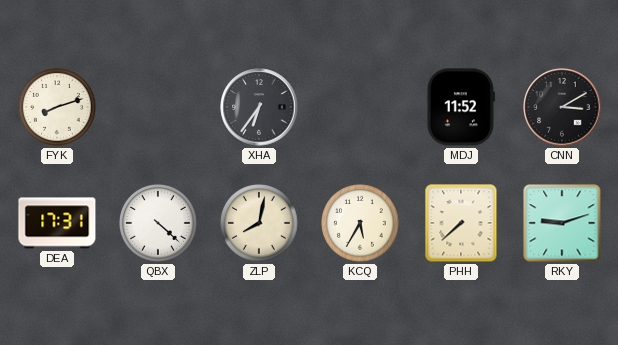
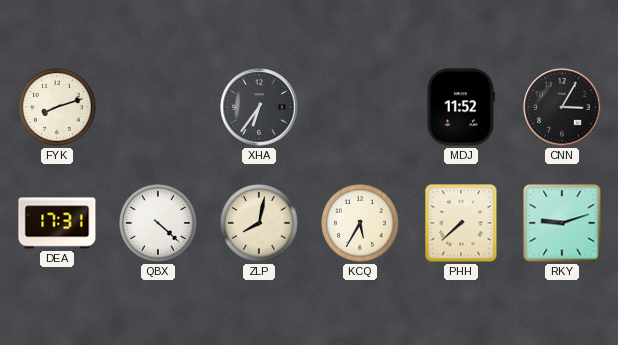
CNN: 3:10 -> 3:05
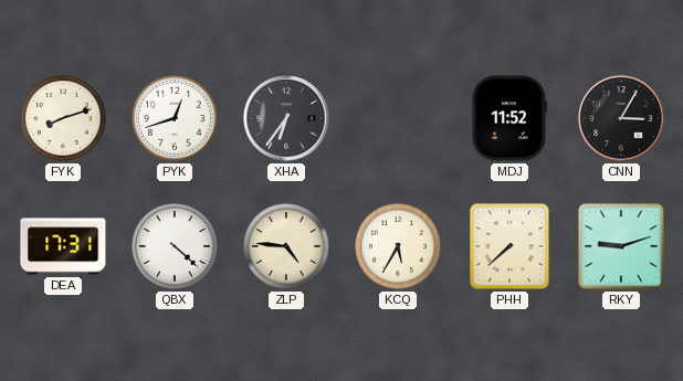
PYK: none -> 12:42
ZLP: 8:02 -> 4:46
